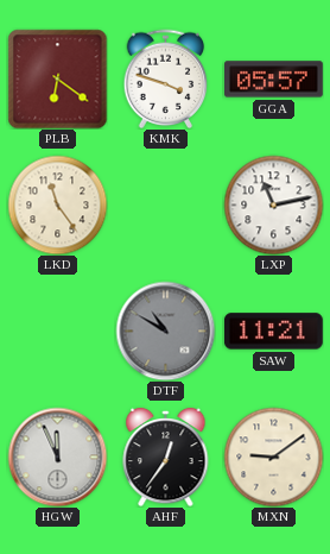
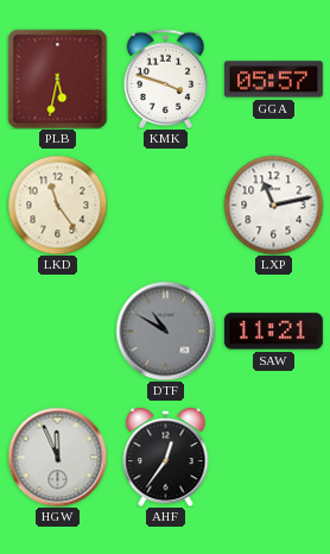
PLB: 6:21 -> 5:32
MXN: 9:09 -> none
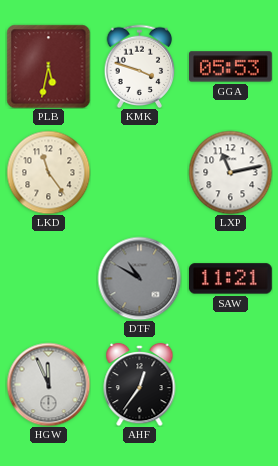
GGA: 05:57 -> 05:53
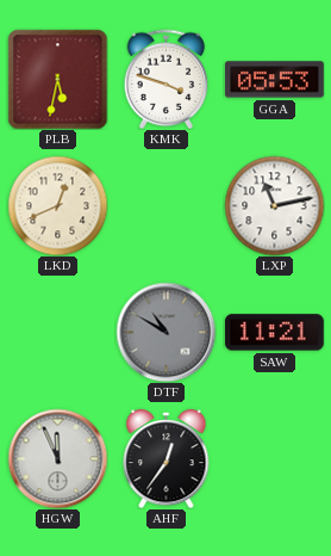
LKD: 11:24 -> 12:41
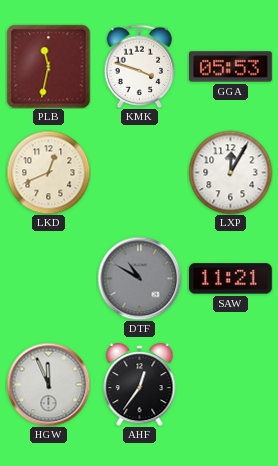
PLB: 5:32 -> 11:32
LXP: 11:13 -> 12:05
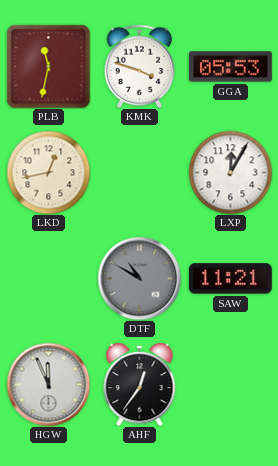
LKD: 12:41 -> 12:43
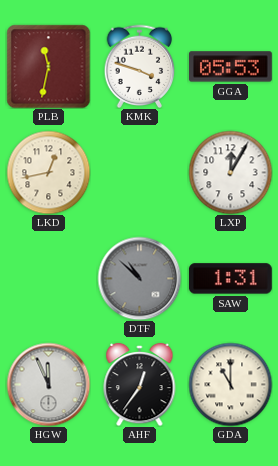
DTF: 10:50 -> 10:52
SAW: 11:21 -> 1:31
GDA: none -> 11:00
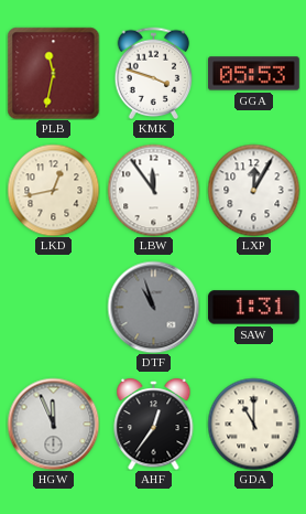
LBW: none -> 11:54
DTF: 10:52 -> 10:57
